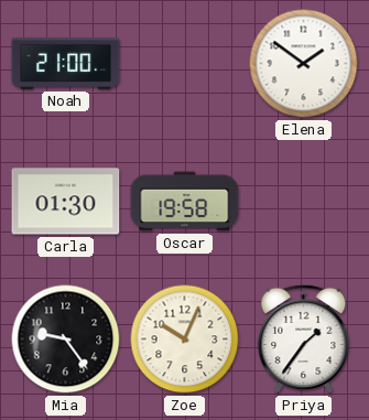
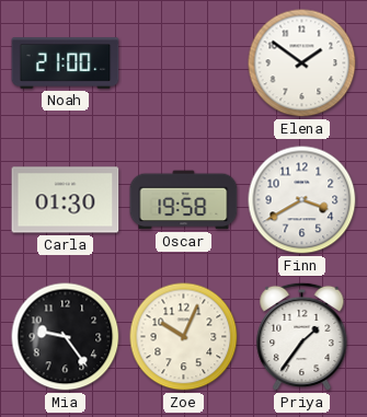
Finn: none -> 3:40
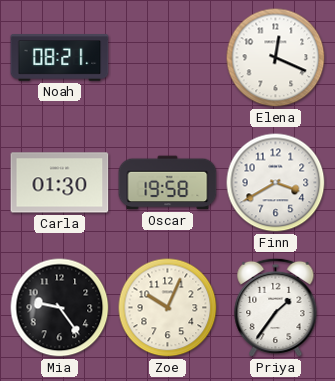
Noah: 21:00 -> 08:21
Elena: 1:51 -> 12:19
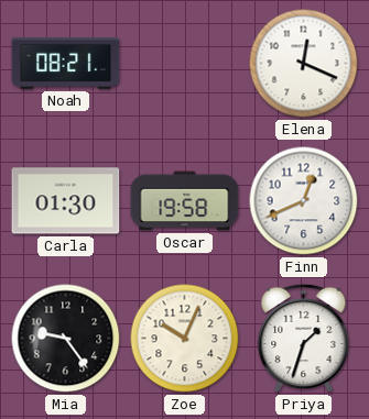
Finn: 3:40 -> 12:41
Priya: 1:36 -> 1:33
